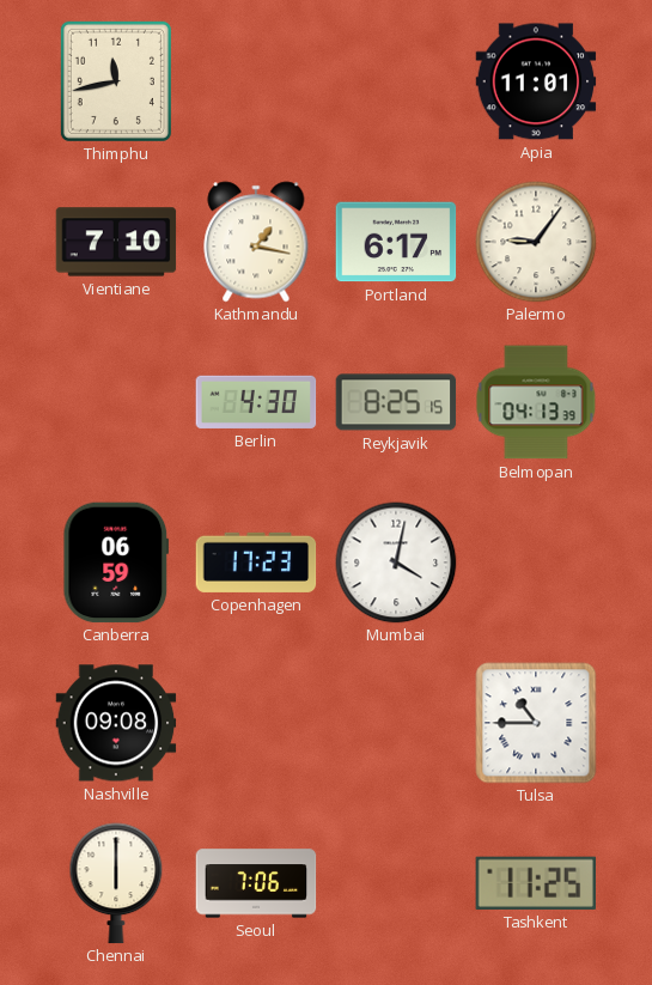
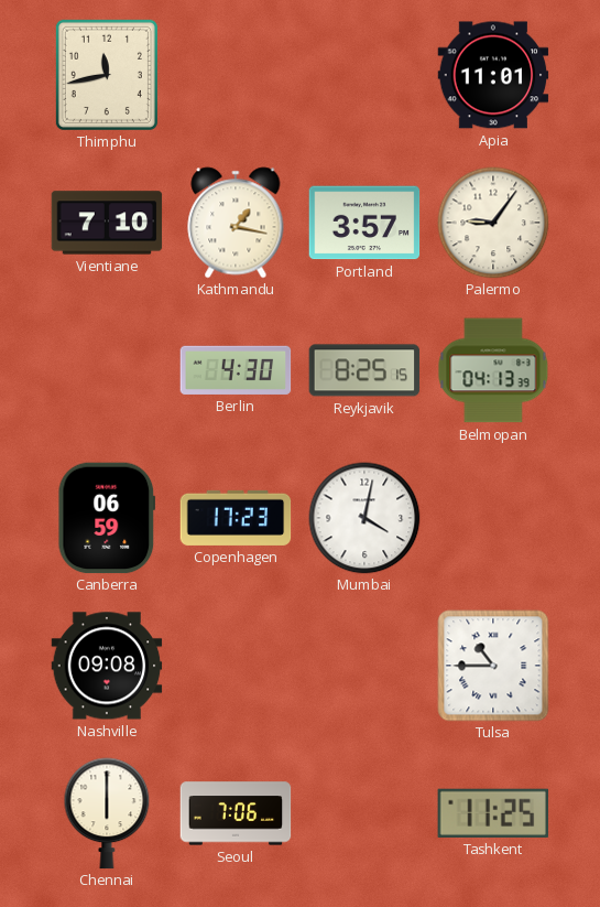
Portland: 6:17 -> 3:57
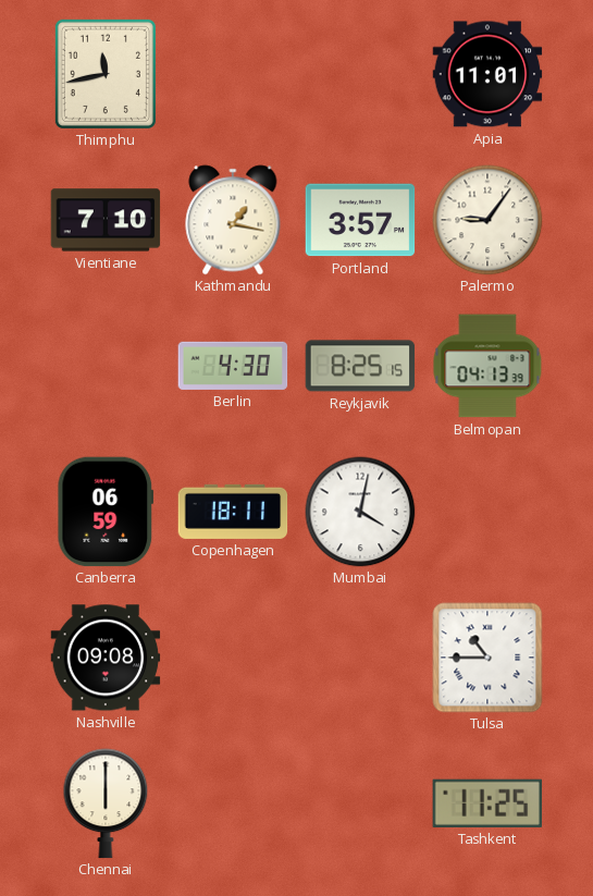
Copenhagen: 17:23 -> 18:11
Seoul: 7:06 -> none
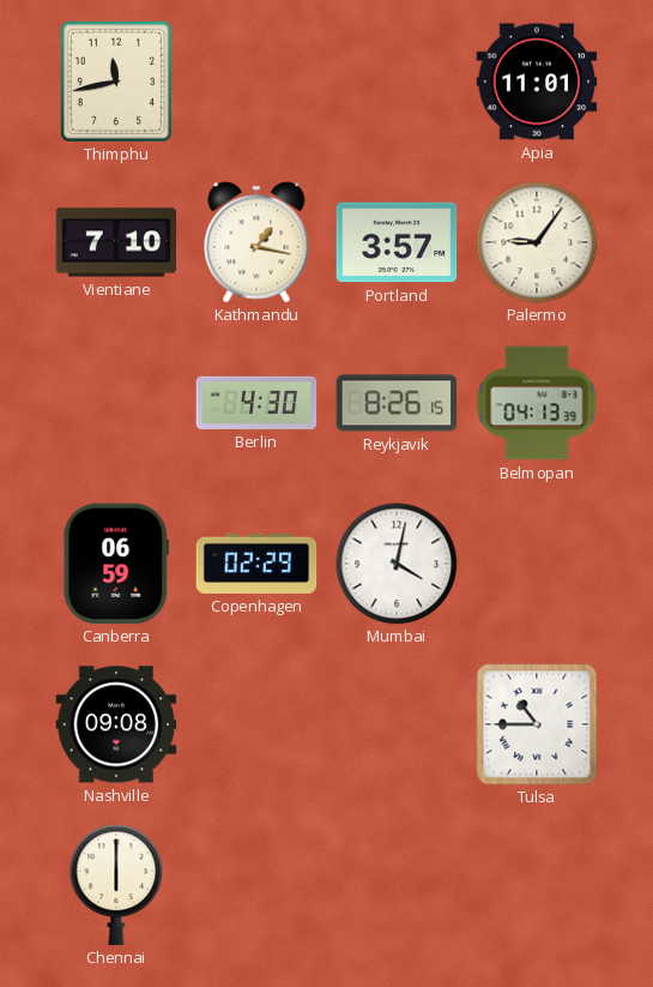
Reykjavik: 8:25 -> 8:26
Copenhagen: 18:11 -> 02:29
Tashkent: 11:25 -> none
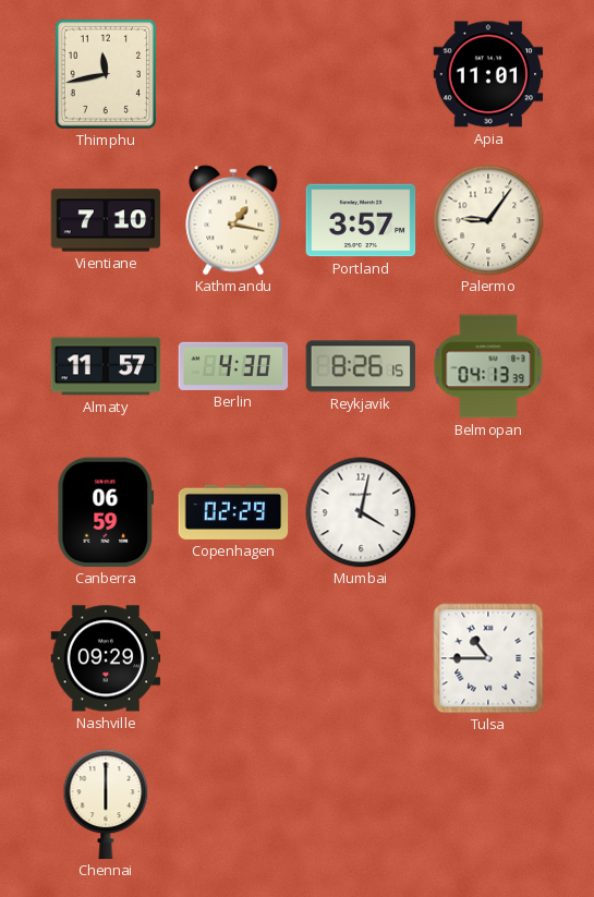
Almaty: none -> 11:57
Nashville: 09:08 -> 09:29
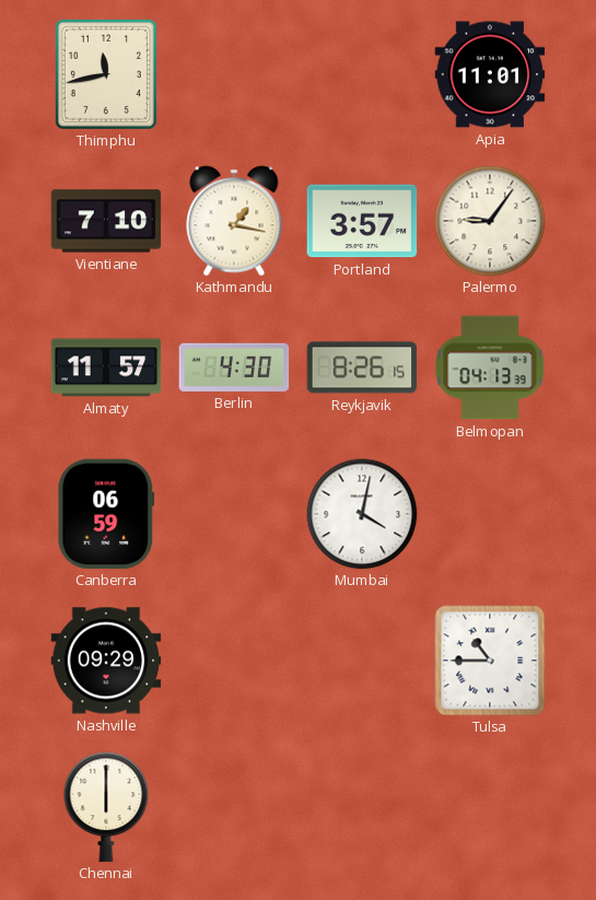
Copenhagen: 02:29 -> none
